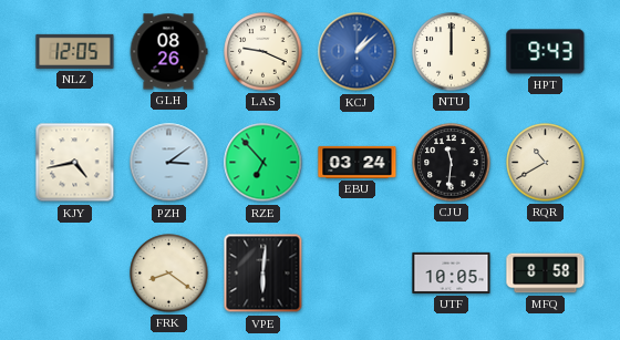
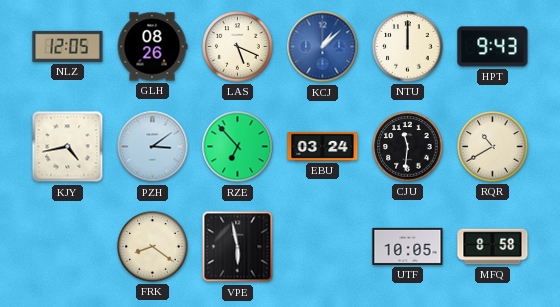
LAS: 9:19 -> 5:19
VPE: 6:01 -> 5:58
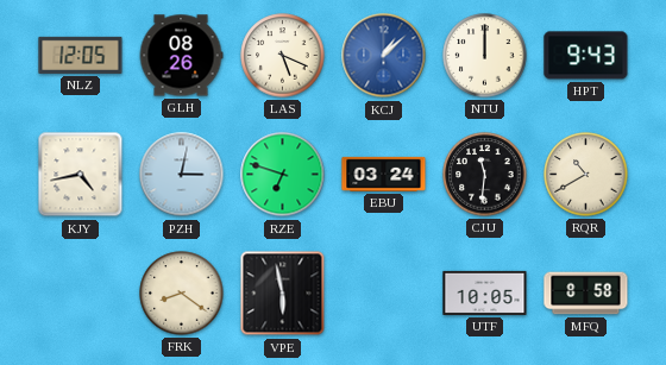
PZH: 3:09 -> 3:02
RZE: 6:53 -> 6:48
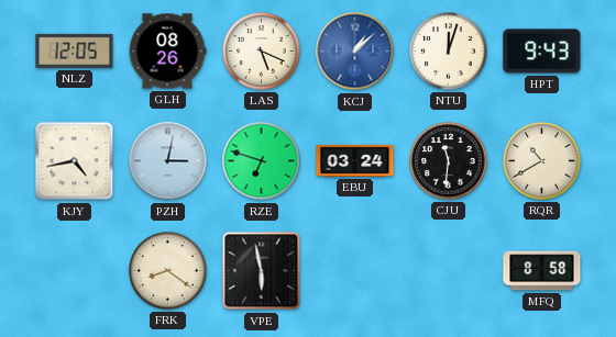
NTU: 12:00 -> 12:03
UTF: 10:05 -> none
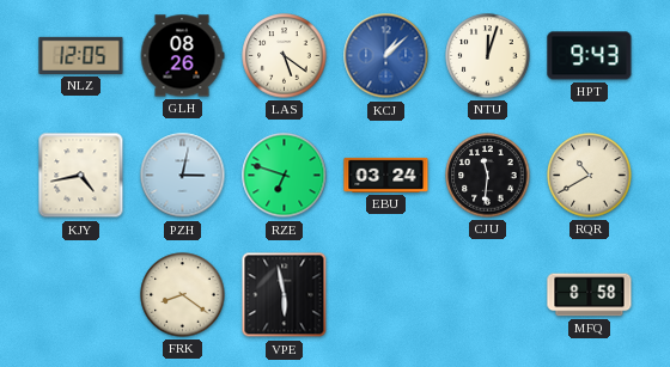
LAS: 5:19 -> 5:21
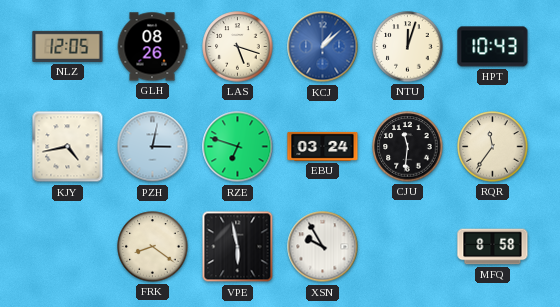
LAS: 5:21 -> 5:18
HPT: 9:43 -> 10:43
RQR: 10:40 -> 11:36
XSN: none -> 9:55
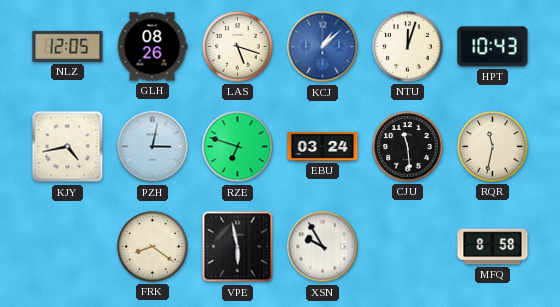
CJU: 11:31 -> 11:29
RQR: 11:36 -> 11:32
